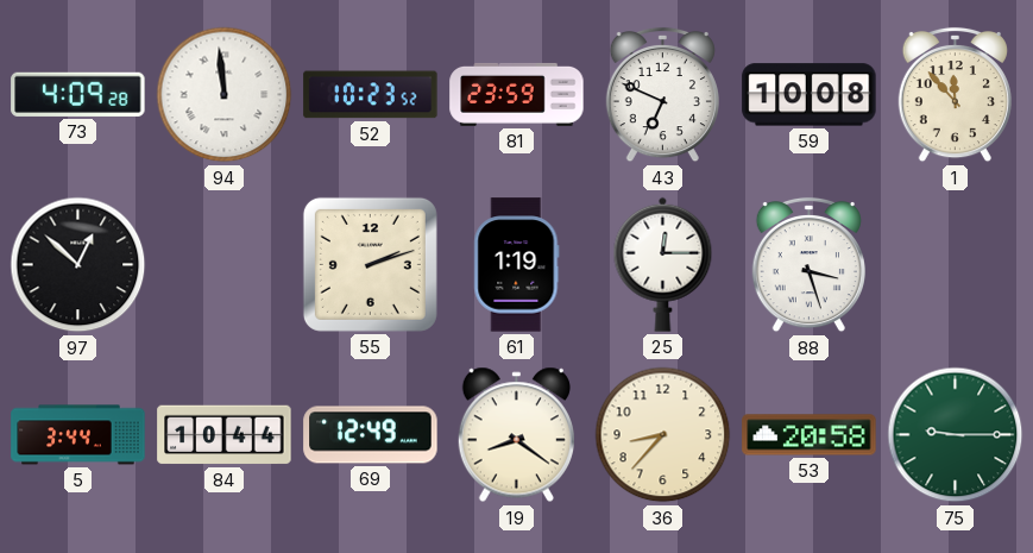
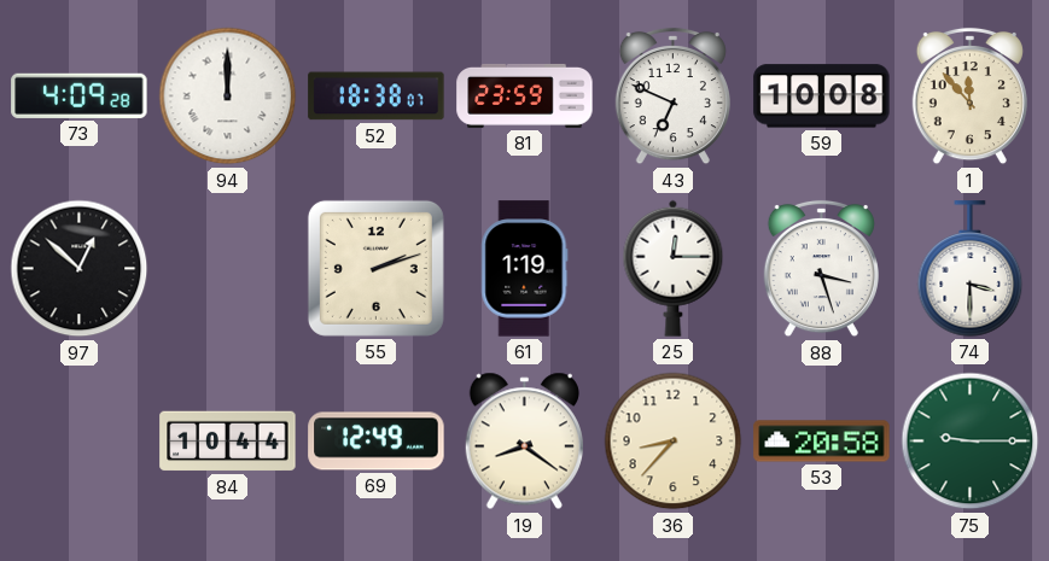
94: 11:59 -> 12:00
52: 10:23 -> 18:38
74: none -> 3:30
5: 3:44 -> none
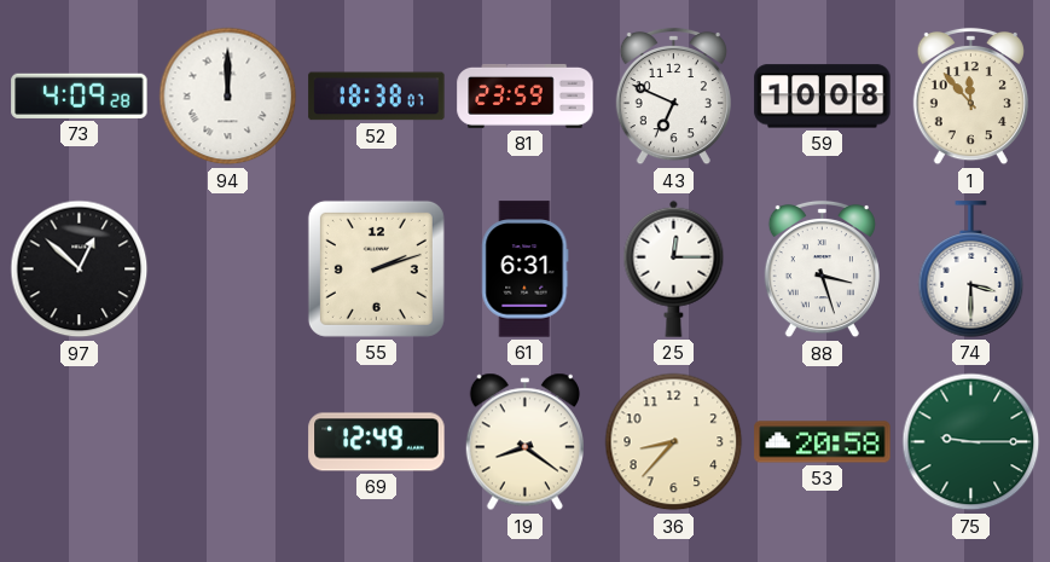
61: 1:19 -> 6:31
84: 10:44 -> none
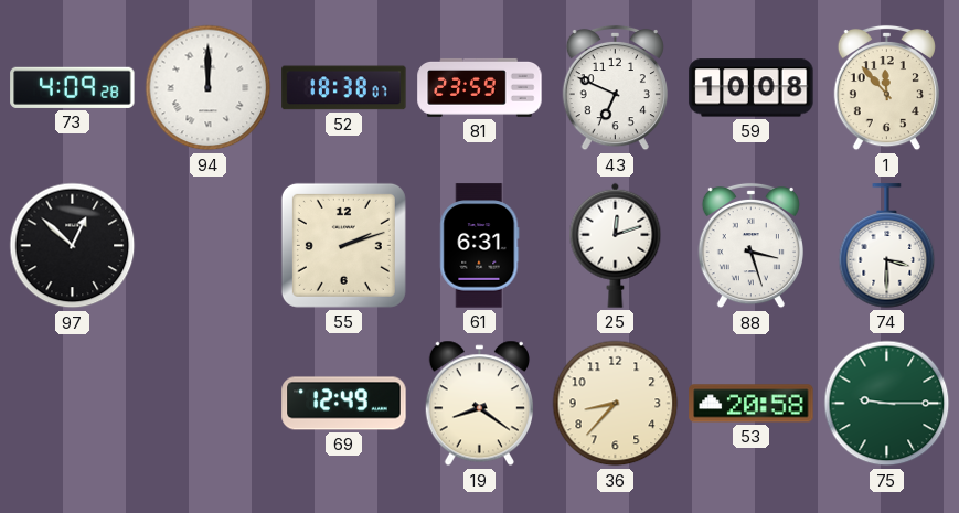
25: 12:15 -> 12:12
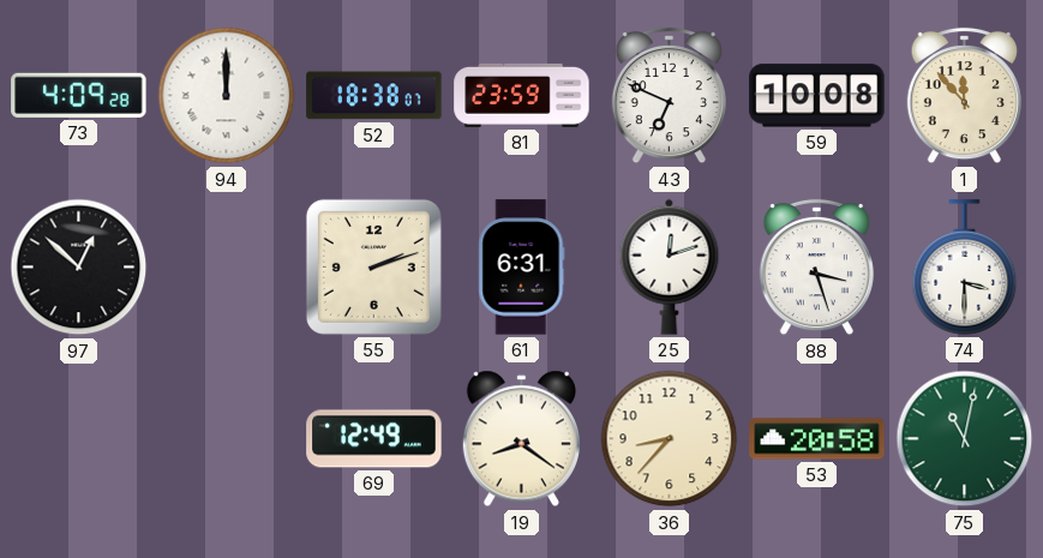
75: 9:15 -> 11:02
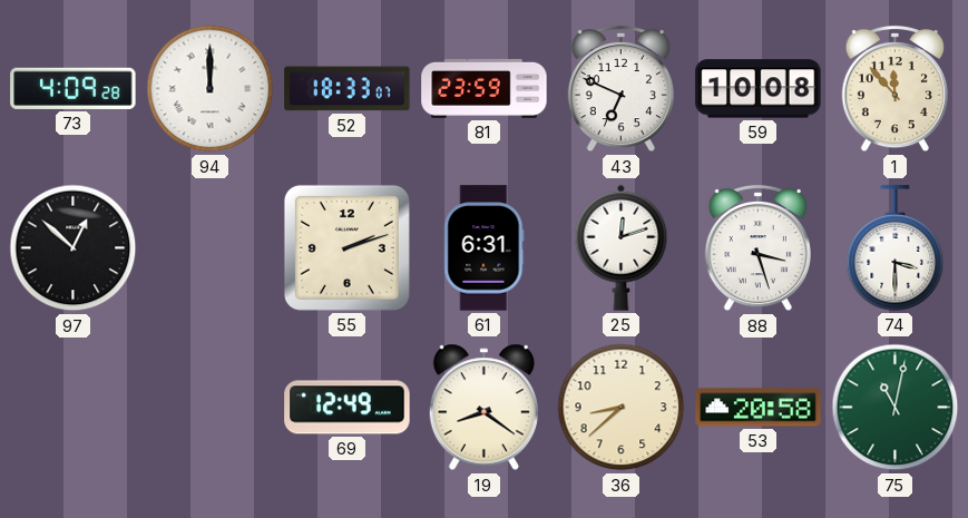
52: 18:38 -> 18:33
36: 8:37 -> 8:38
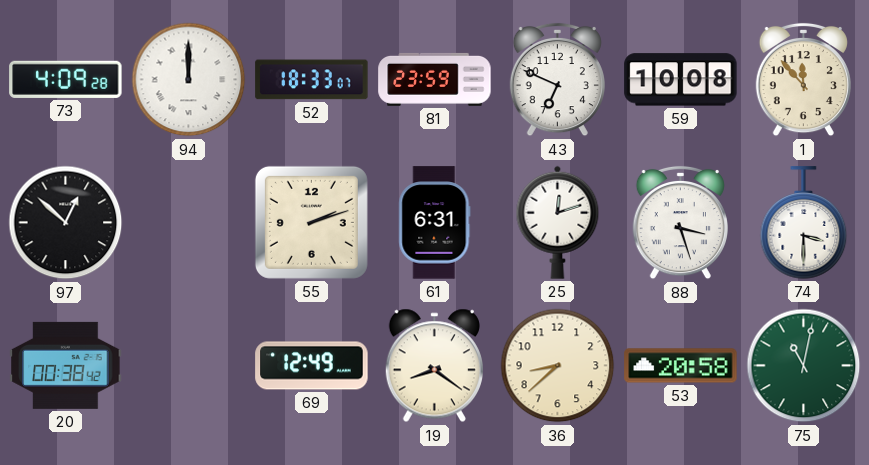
20: none -> 00:38
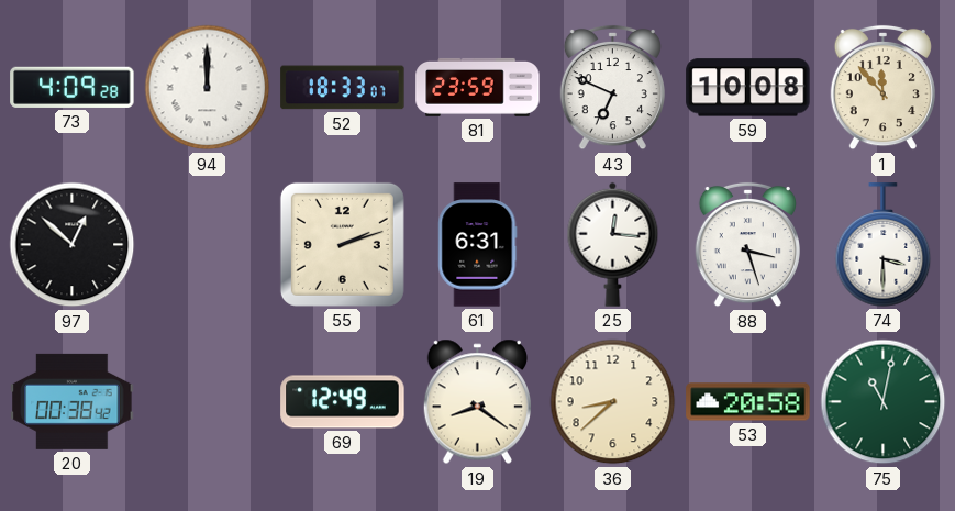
25: 12:12 -> 12:16
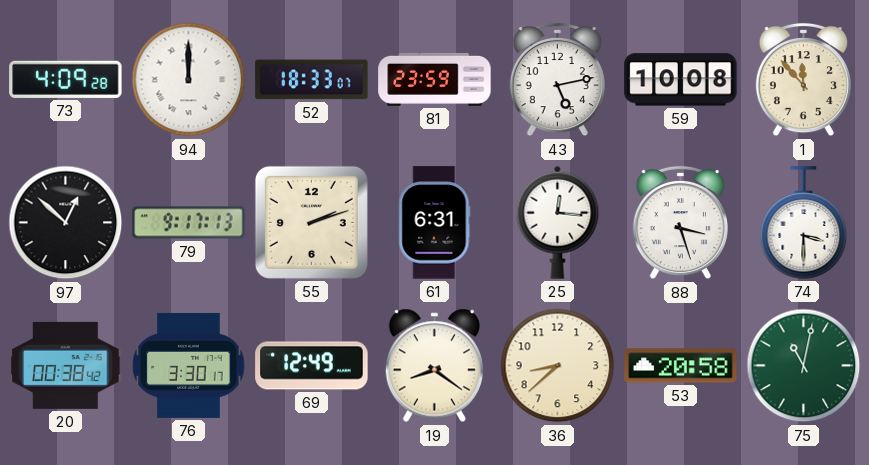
43: 6:49 -> 5:13
79: none -> 9:17
76: none -> 3:30
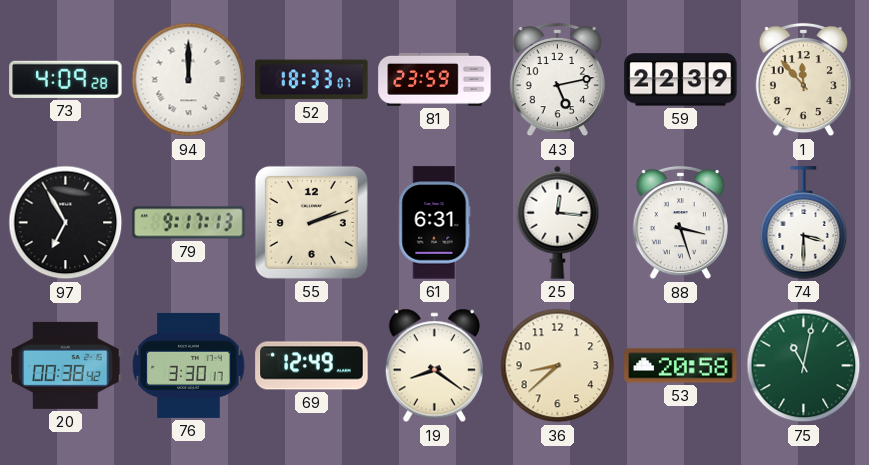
59: 10:08 -> 22:39
97: 12:52 -> 6:55
